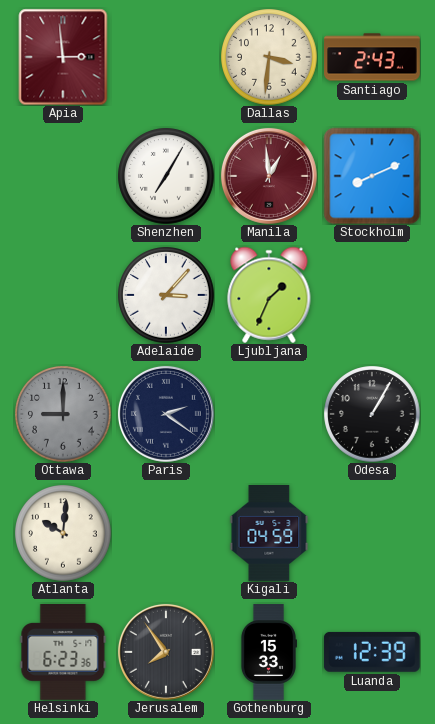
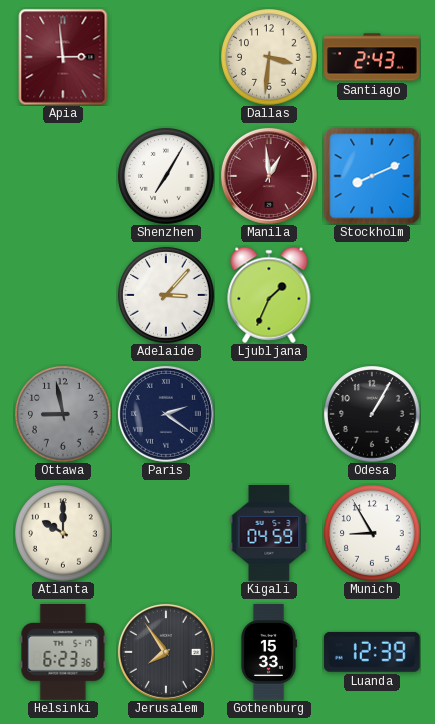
Ottawa: 9:00 -> 8:58
Atlanta: 10:01 -> 10:00
Munich: none -> 8:55
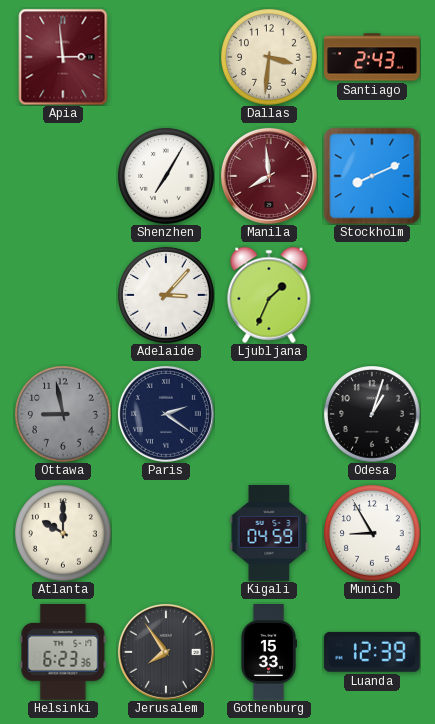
Manila: 12:59 -> 7:59
Odesa: 1:05 -> 1:03
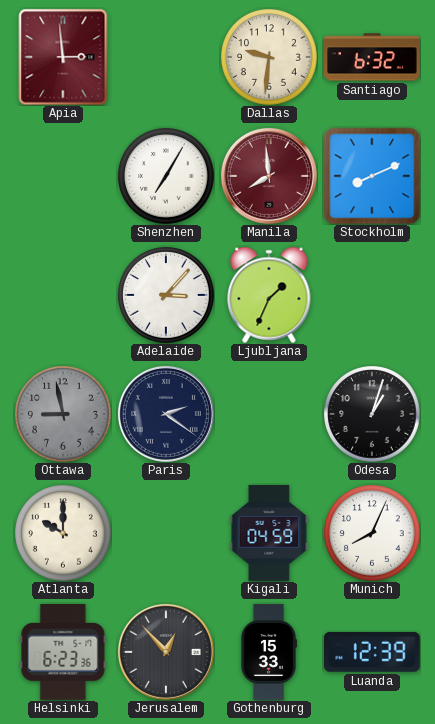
Dallas: 3:31 -> 9:31
Santiago: 2:43 -> 6:32
Munich: 8:55 -> 8:04
Jerusalem: 7:54 -> 12:53
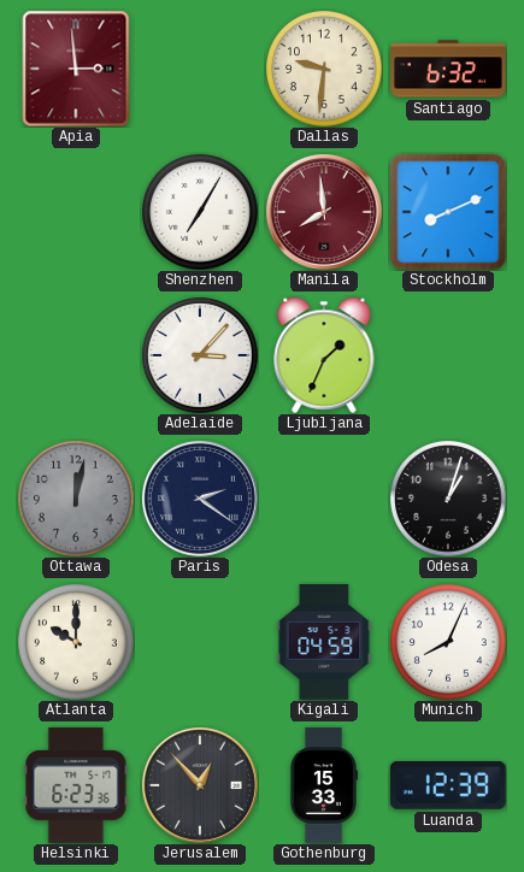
Ottawa: 8:58 -> 12:02
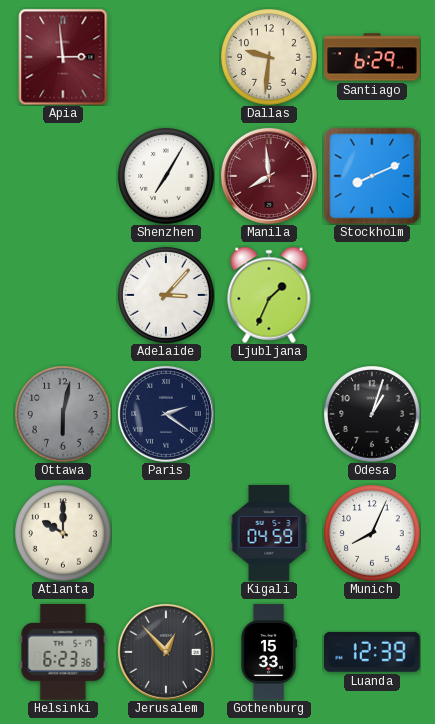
Santiago: 6:32 -> 6:29
Ottawa: 12:02 -> 6:02
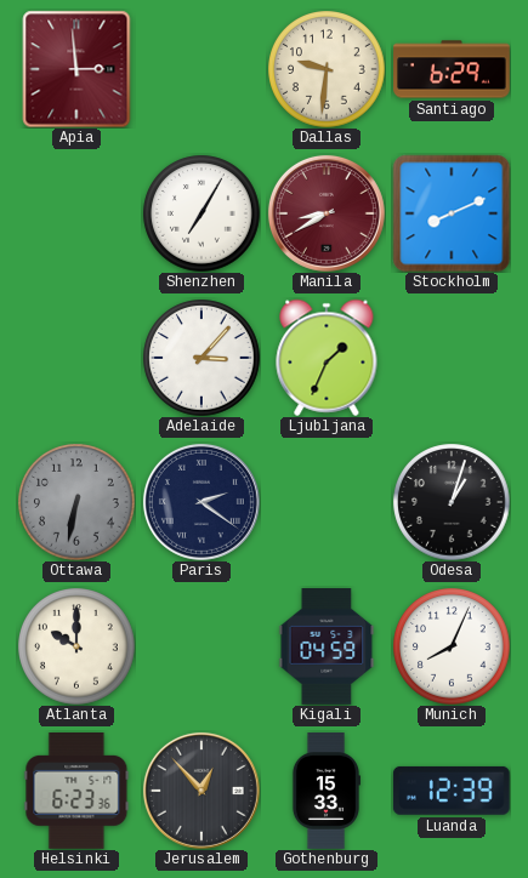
Manila: 7:59 -> 8:40
Ottawa: 6:02 -> 6:32
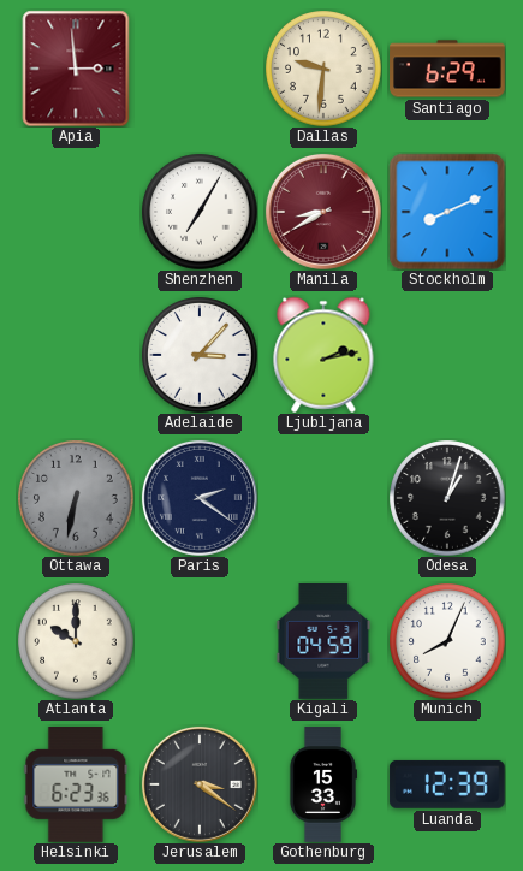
Ljubljana: 1:34 -> 2:13
Jerusalem: 12:53 -> 3:21
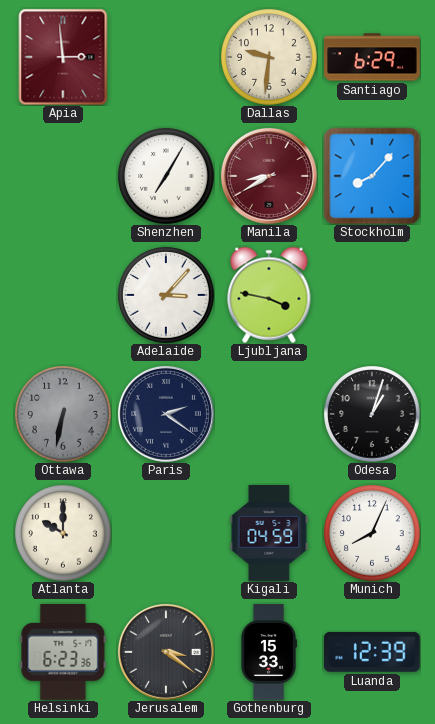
Stockholm: 8:11 -> 8:07
Ljubljana: 2:13 -> 3:47
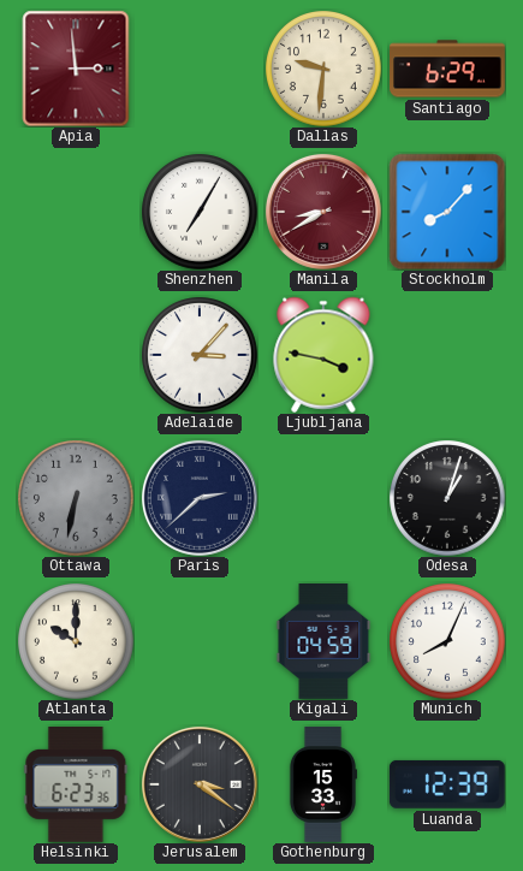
Paris: 2:21 -> 2:38
